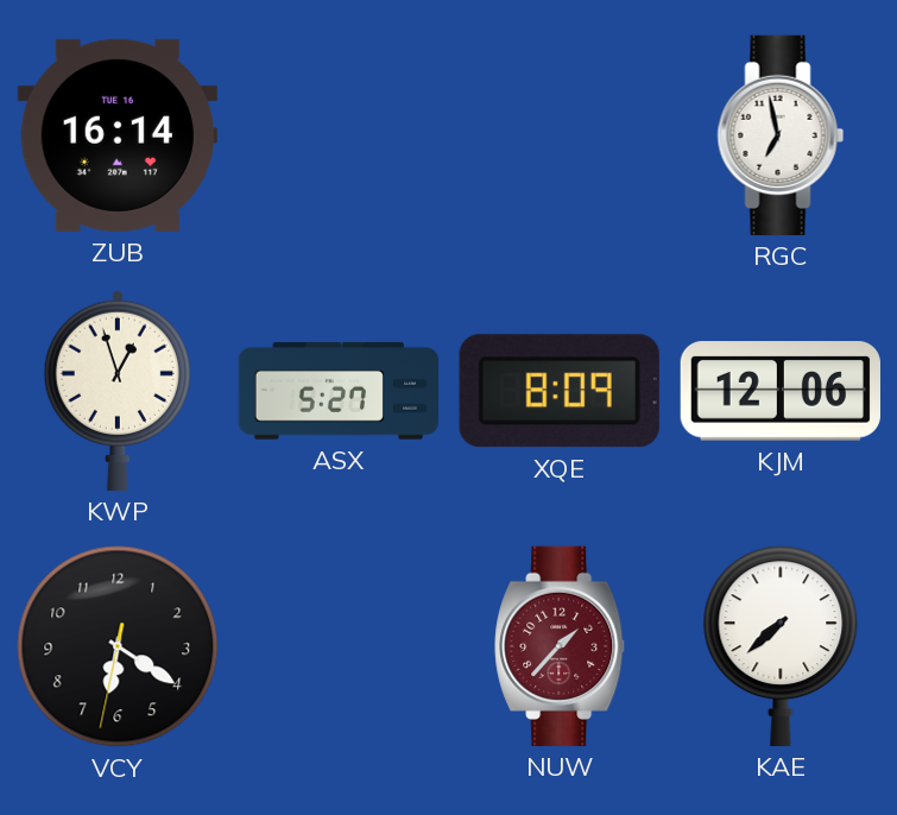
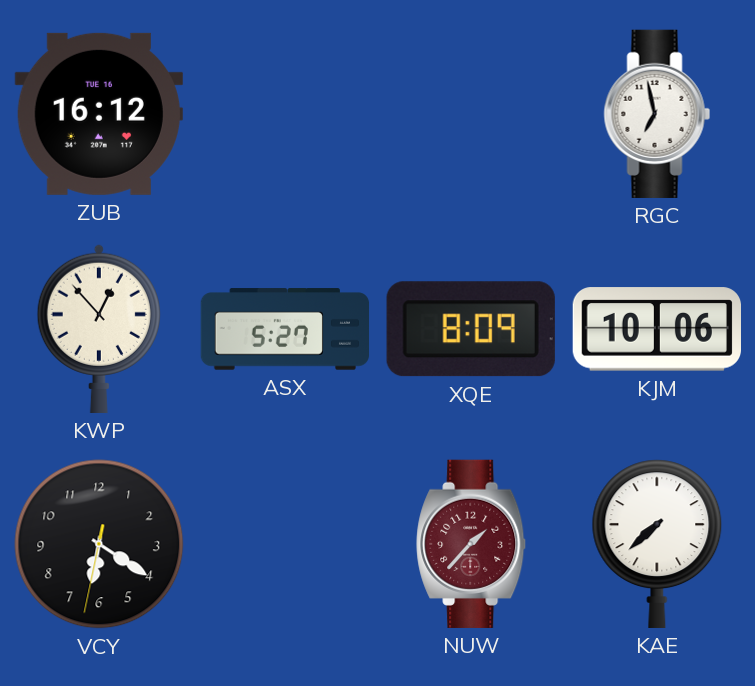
ZUB: 16:14 -> 16:12
KWP: 12:57 -> 12:53
KJM: 12:06 -> 10:06
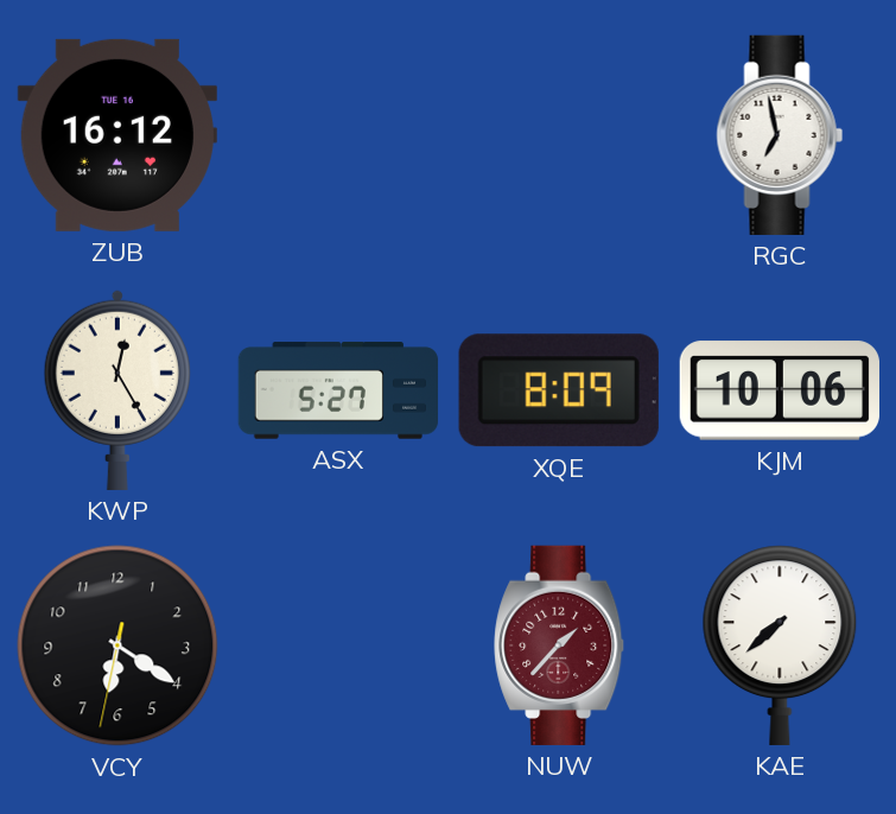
KWP: 12:53 -> 12:25
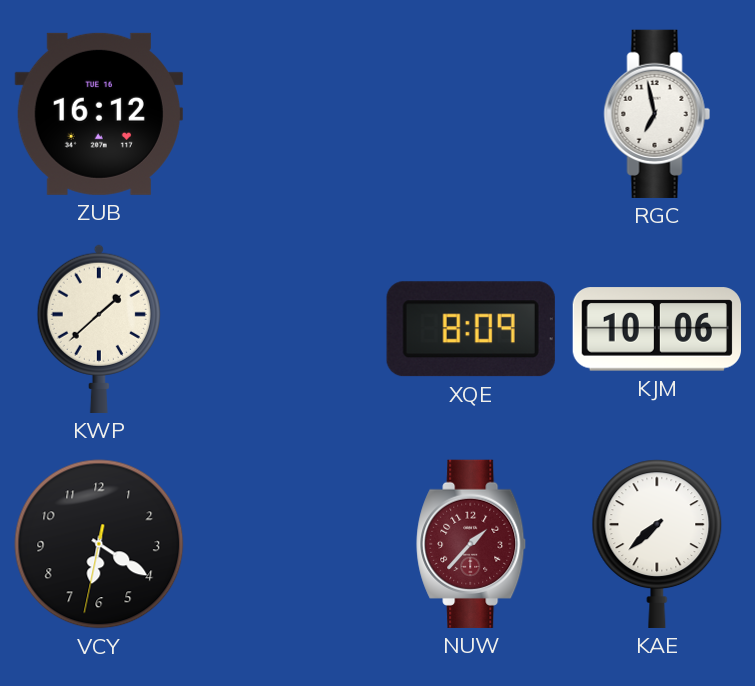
KWP: 12:25 -> 1:38
ASX: 5:27 -> none
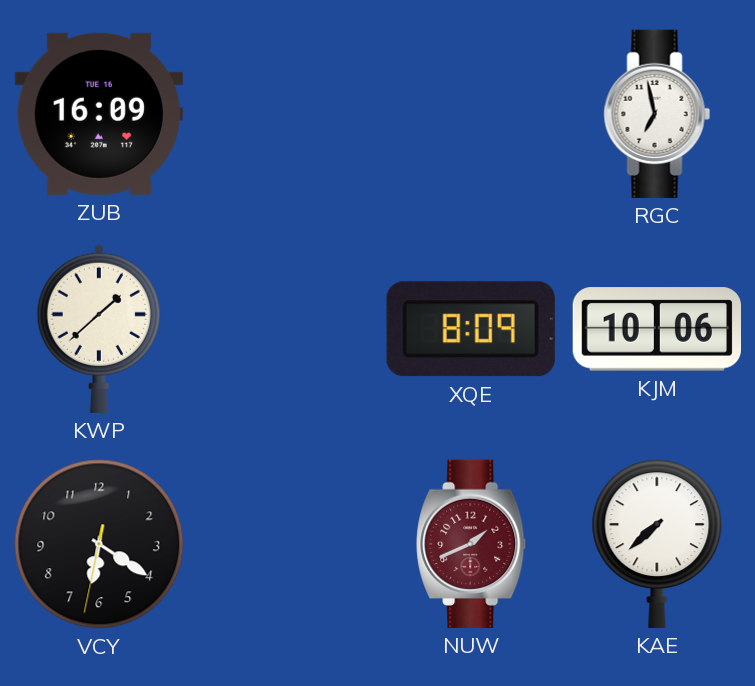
ZUB: 16:12 -> 16:09
NUW: 1:37 -> 1:41
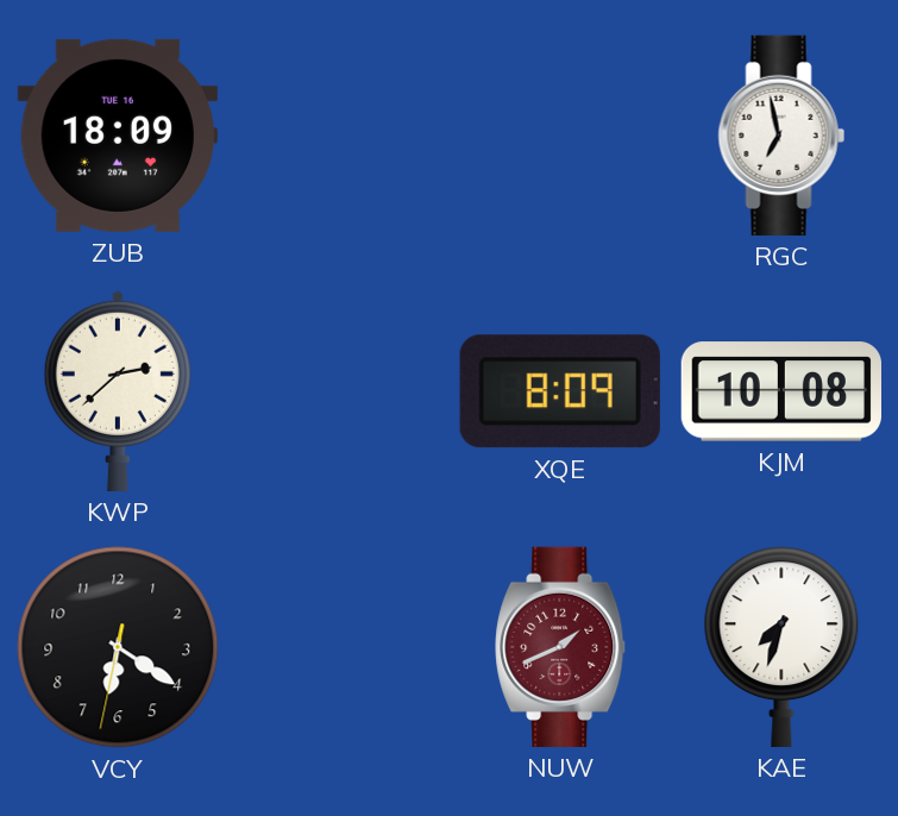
ZUB: 16:09 -> 18:09
KWP: 1:38 -> 2:38
KJM: 10:06 -> 10:08
KAE: 7:38 -> 7:33
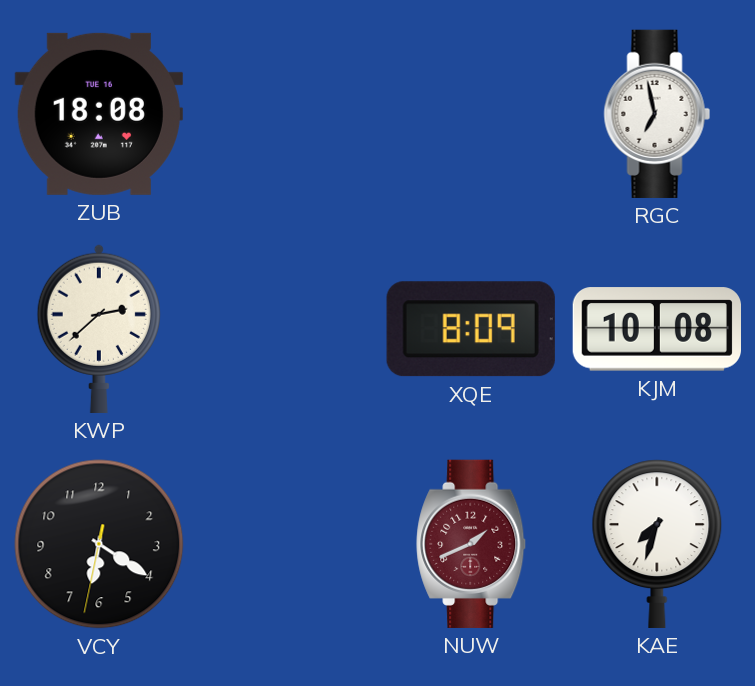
ZUB: 18:09 -> 18:08
